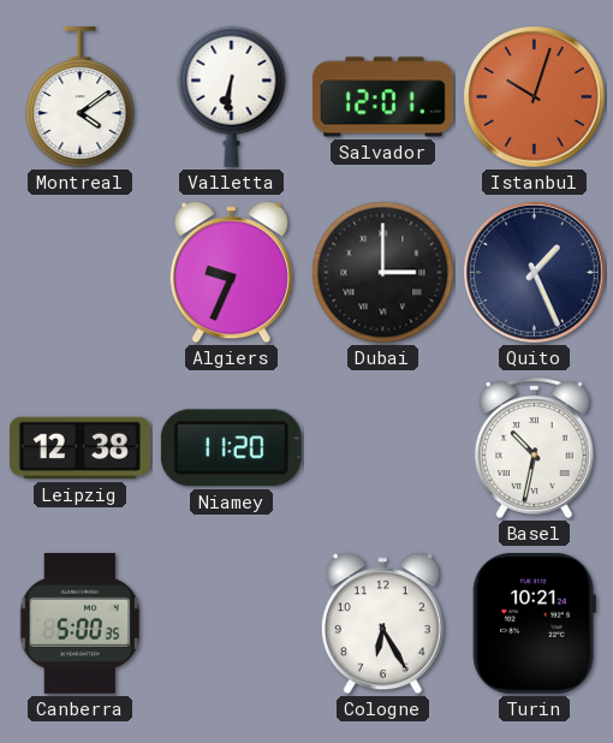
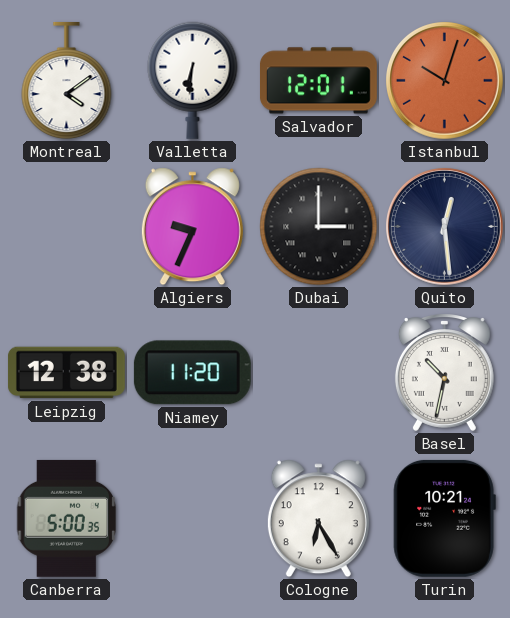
Quito: 1:26 -> 12:29
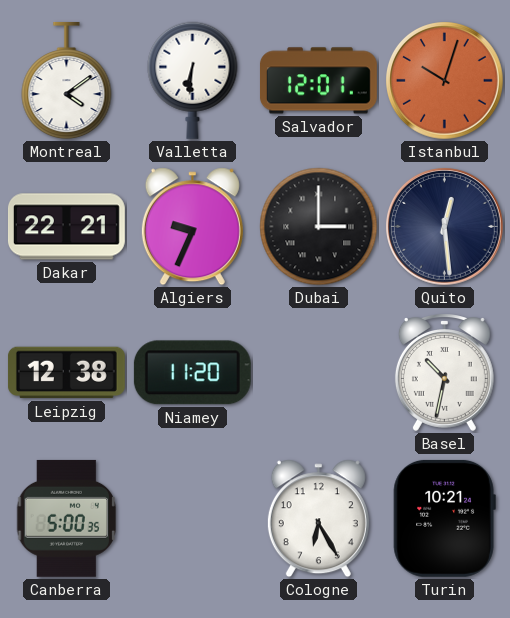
Dakar: none -> 22:21
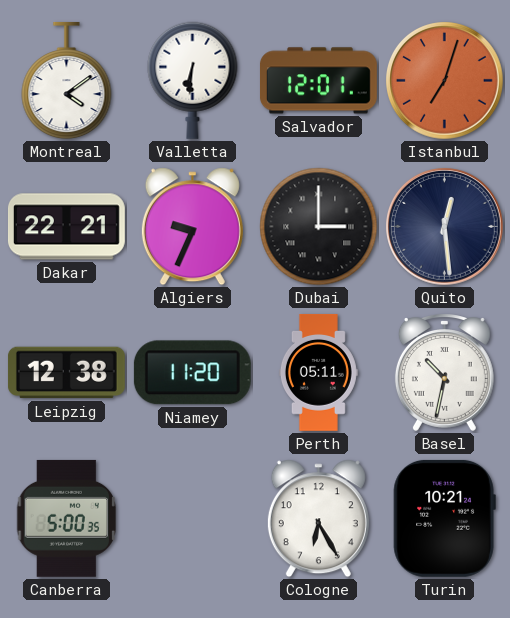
Istanbul: 10:03 -> 7:03
Perth: none -> 05:11
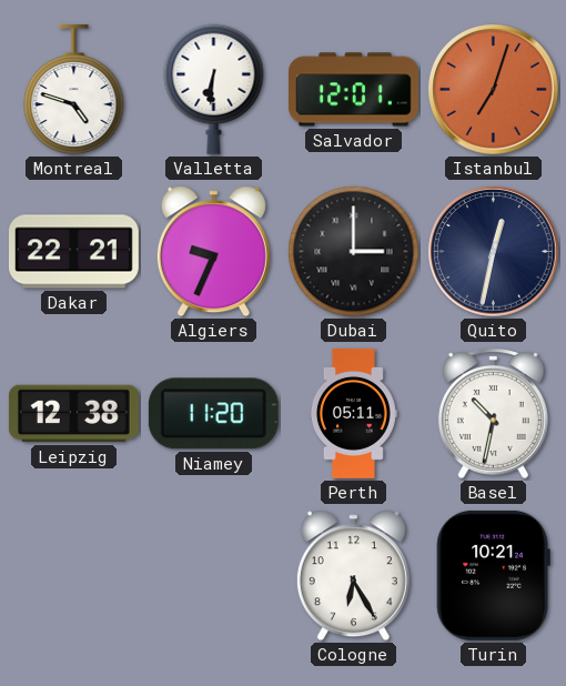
Montreal: 4:09 -> 4:48
Quito: 12:29 -> 12:32
Canberra: 5:00 -> none
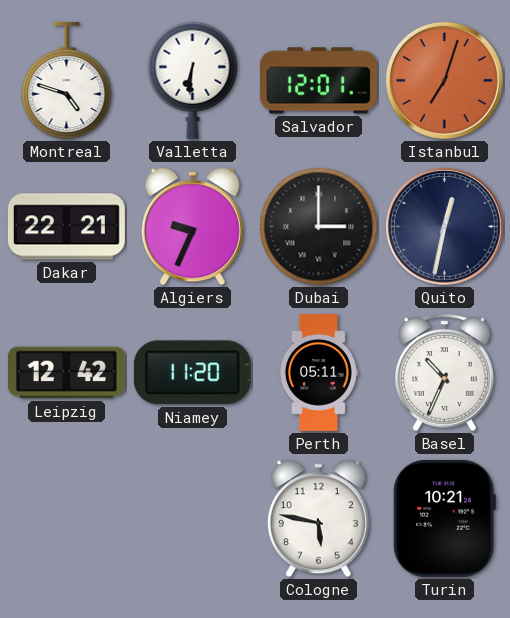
Leipzig: 12:38 -> 12:42
Basel: 10:32 -> 10:34
Cologne: 6:25 -> 5:47
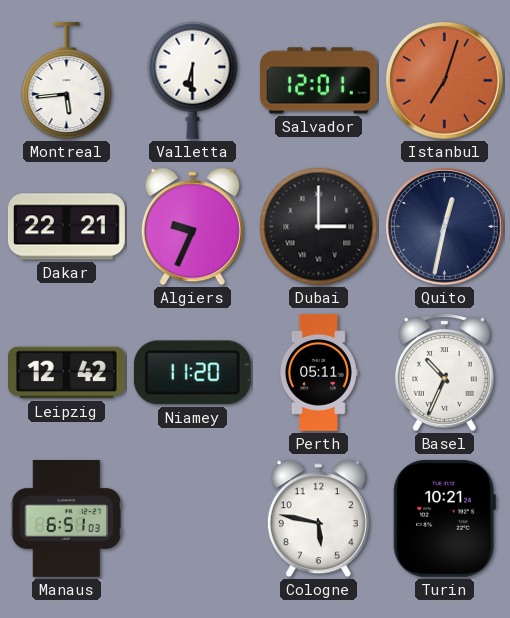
Montreal: 4:48 -> 5:44
Valletta: 6:31 -> 6:30
Manaus: none -> 6:51
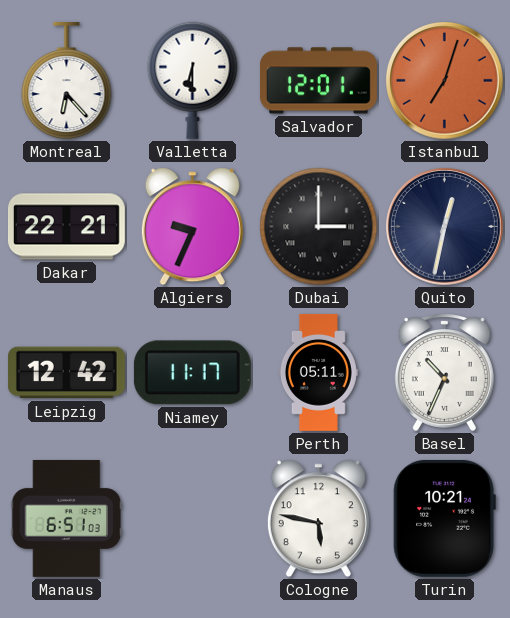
Montreal: 5:44 -> 6:23
Niamey: 11:20 -> 11:17
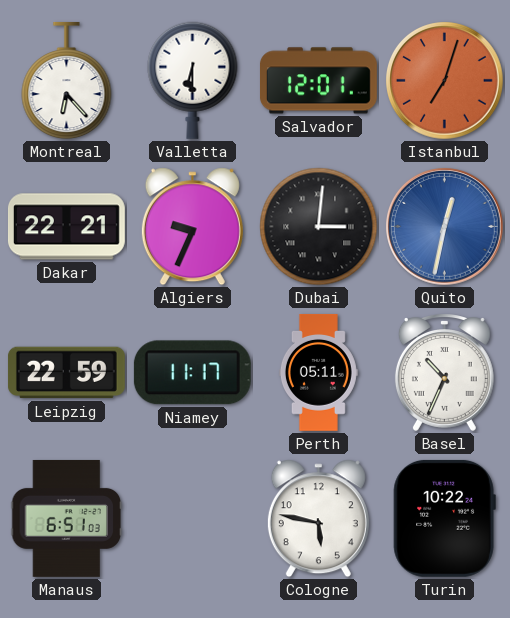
Dubai: 3:00 -> 3:01
Quito dial: navy -> blue
Leipzig: 12:42 -> 22:59
Turin: 10:21 -> 10:22
